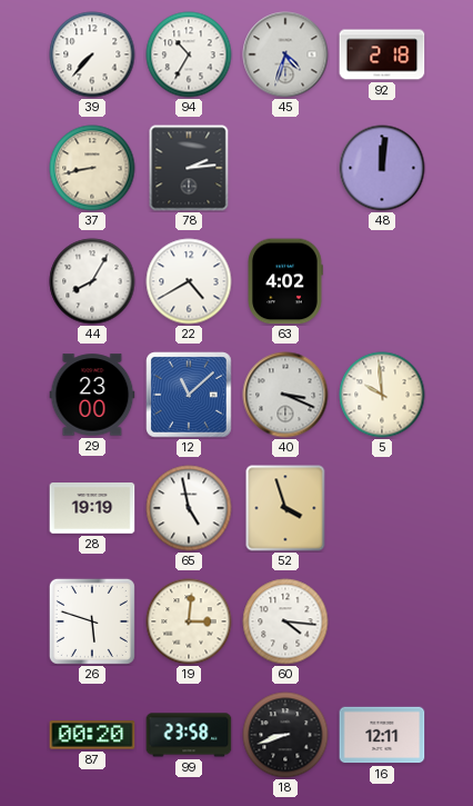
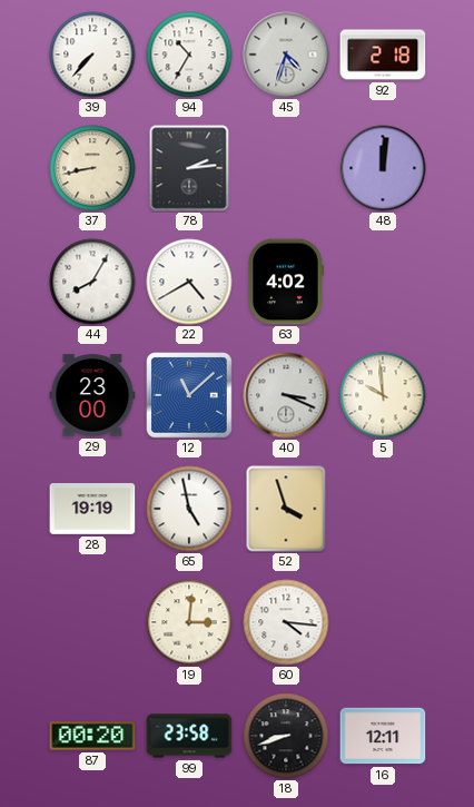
26: 5:48 -> none
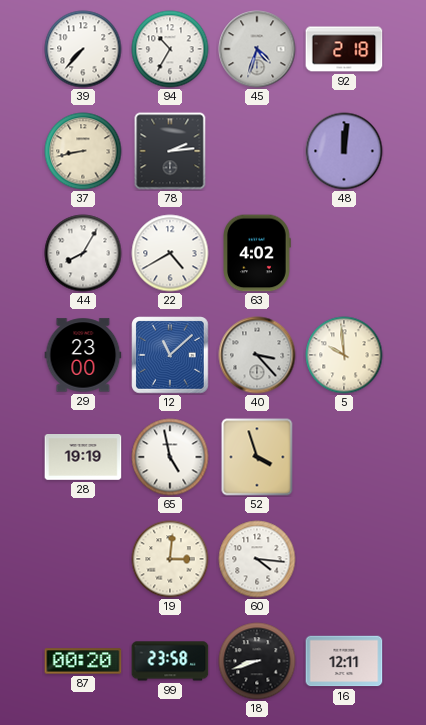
40: 3:19 -> 3:23
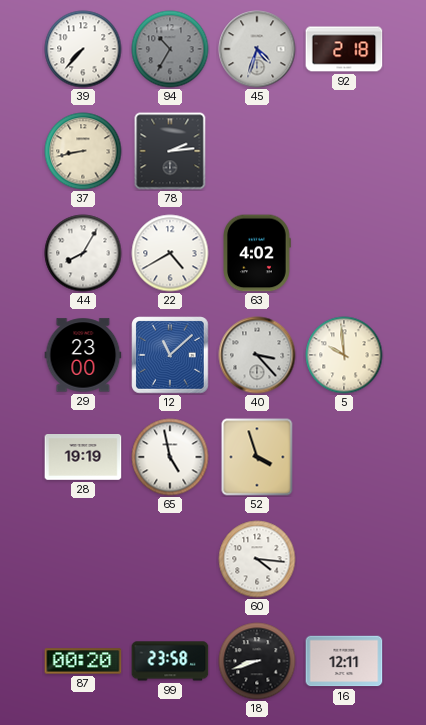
94 dial: white -> grey
48: 12:01 -> none
19: 3:01 -> none
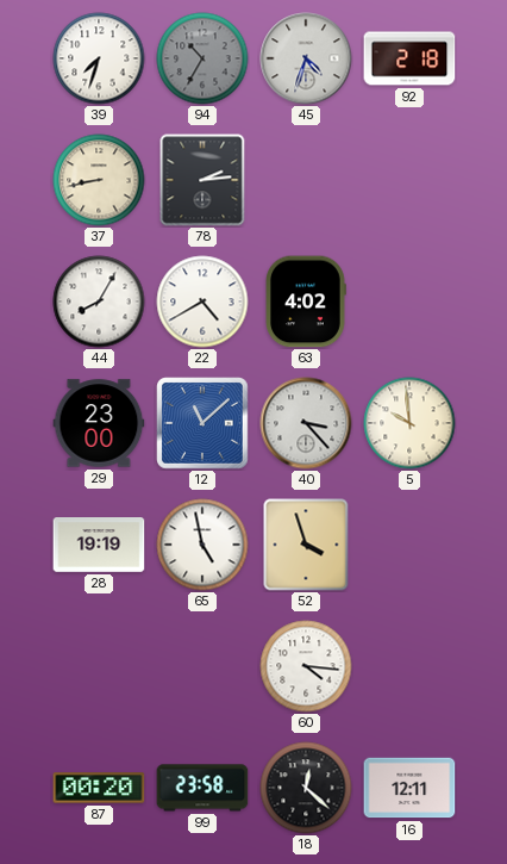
39: 7:37 -> 7:33
18: 8:42 -> 12:22
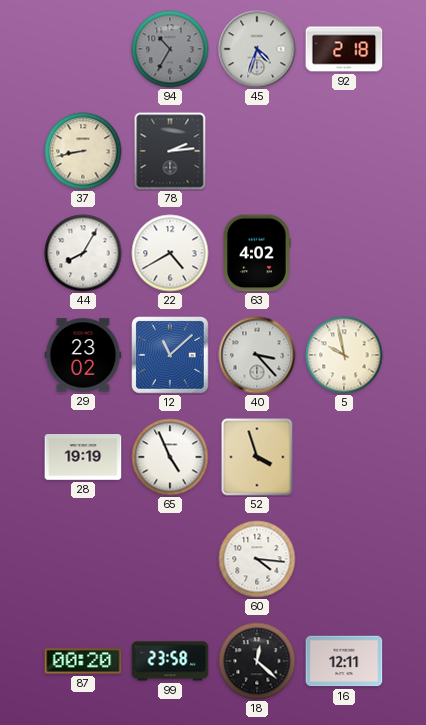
39: 7:33 -> none
29: 23:00 -> 23:02
5: 9:59 -> 9:58
65: 4:58 -> 4:56
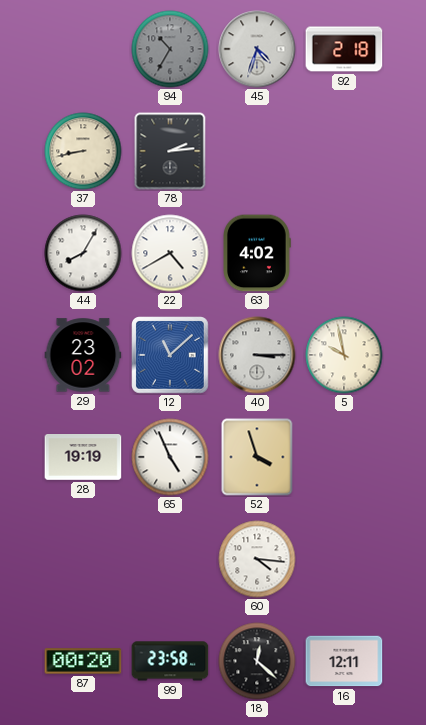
40: 3:23 -> 3:15
